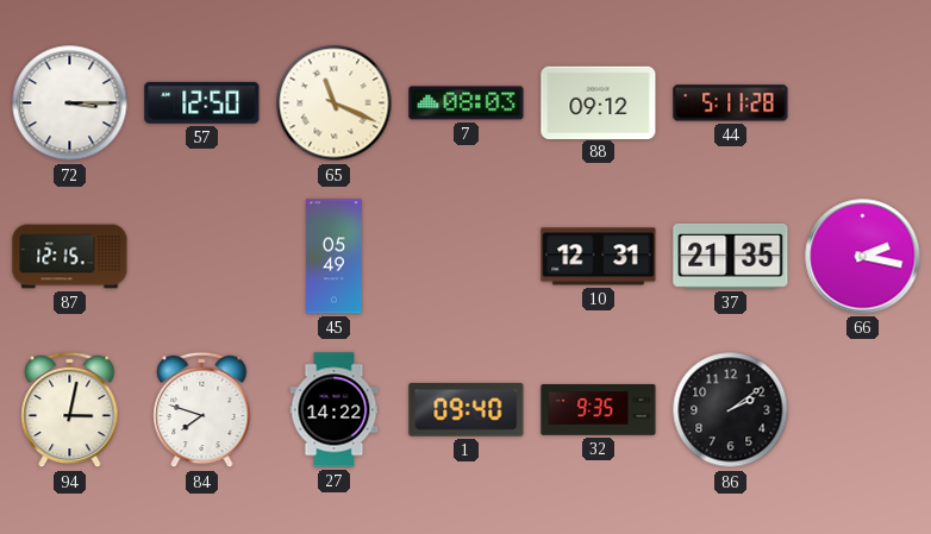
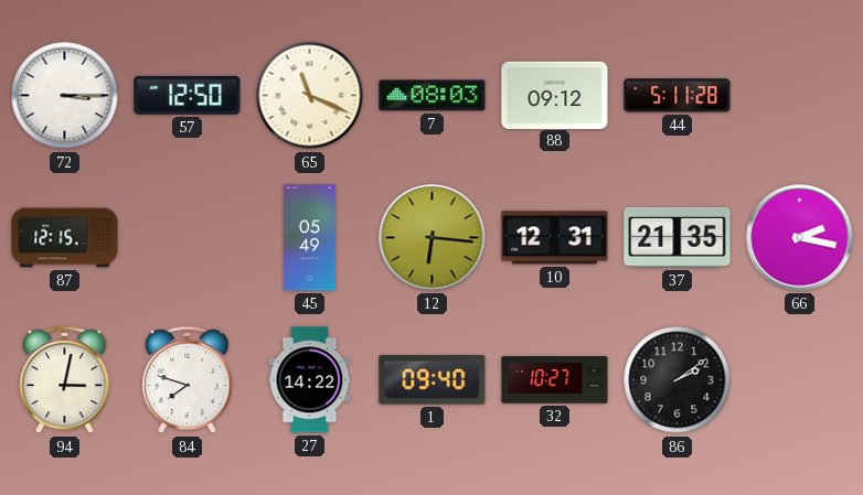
12: none -> 6:16
32: 9:35 -> 10:27
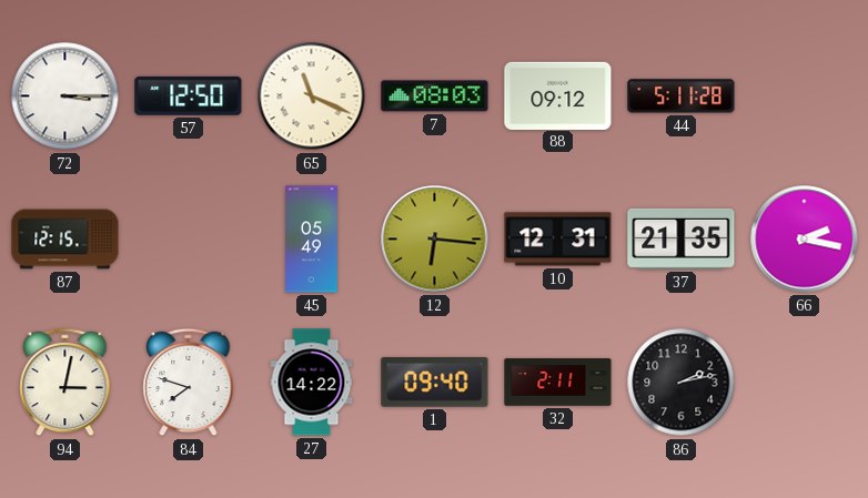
32: 10:27 -> 2:11
86: 2:09 -> 2:13
